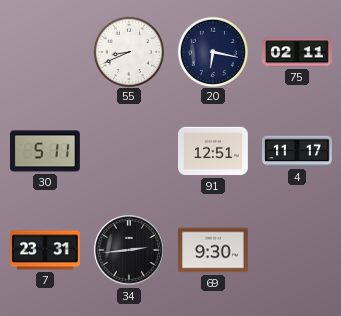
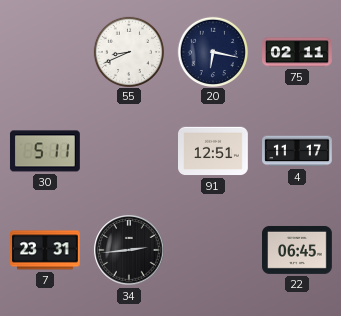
69: 9:30 -> none
22: none -> 06:45
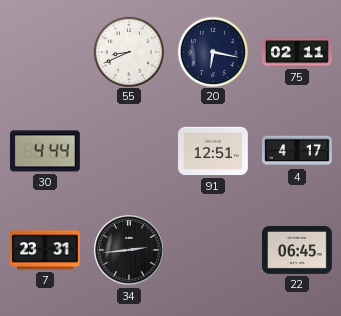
30: 5:11 -> 4:44
4: 11:17 -> 4:17
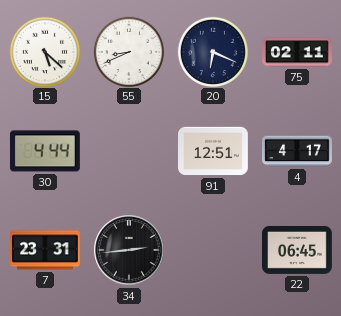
15: none -> 5:22
20: 6:17 -> 6:19
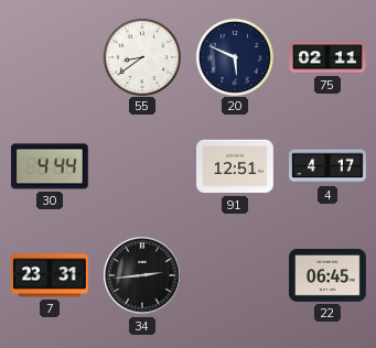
15: 5:22 -> none
55: 8:41 -> 8:39
20: 6:19 -> 5:49
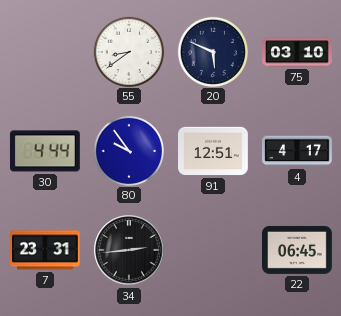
75: 02:11 -> 03:10
80: none -> 9:54
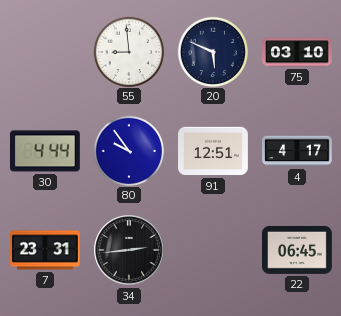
55: 8:39 -> 8:59
